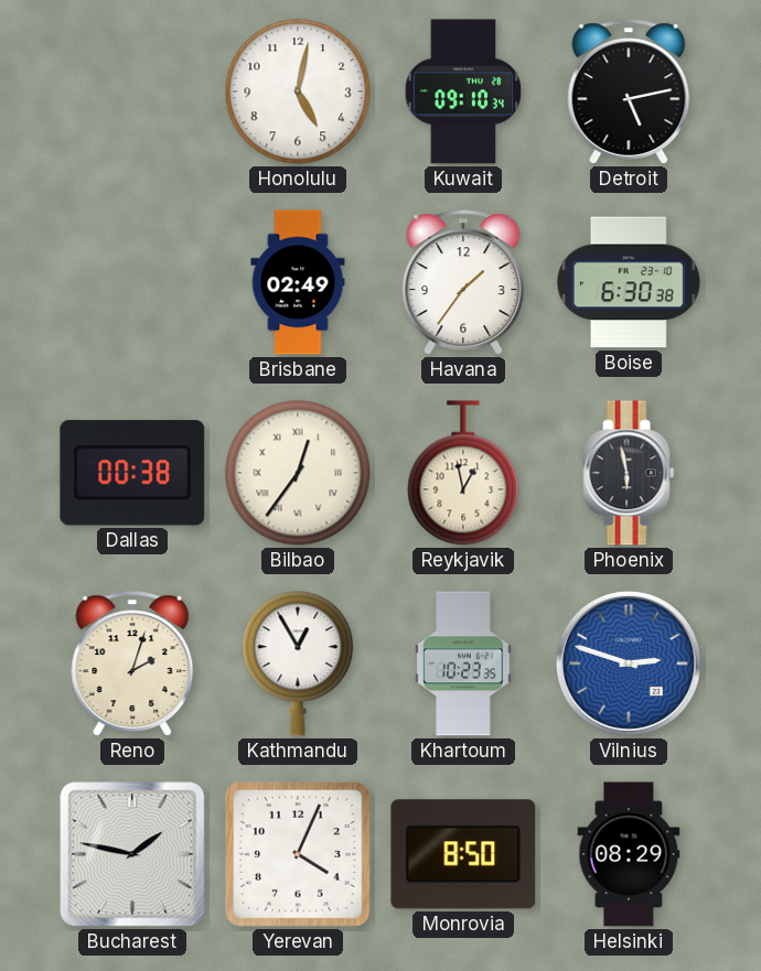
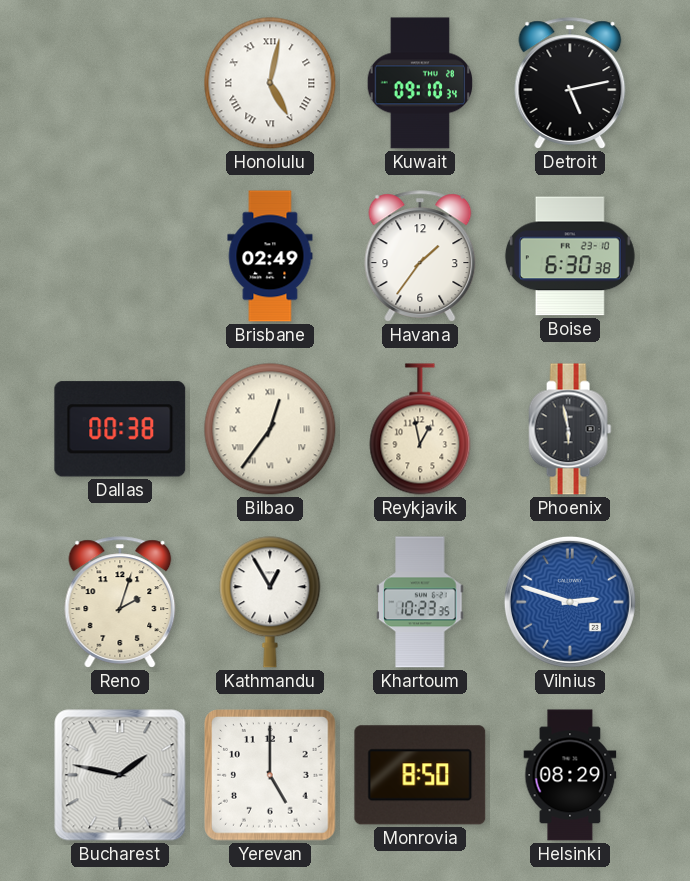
Honolulu numerals: Arabic -> Roman
Yerevan: 4:04 -> 5:00
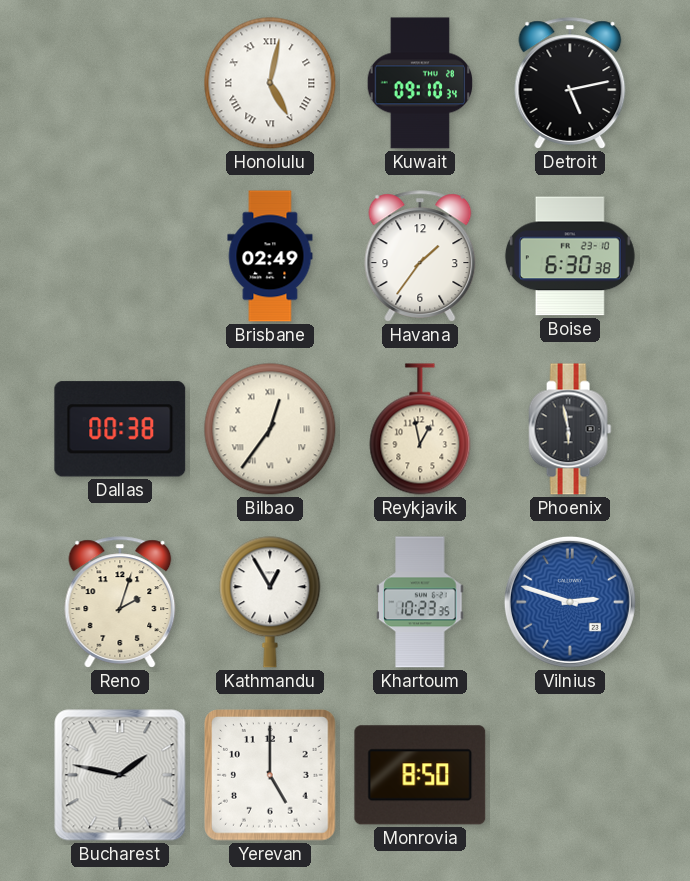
Helsinki: 08:29 -> none
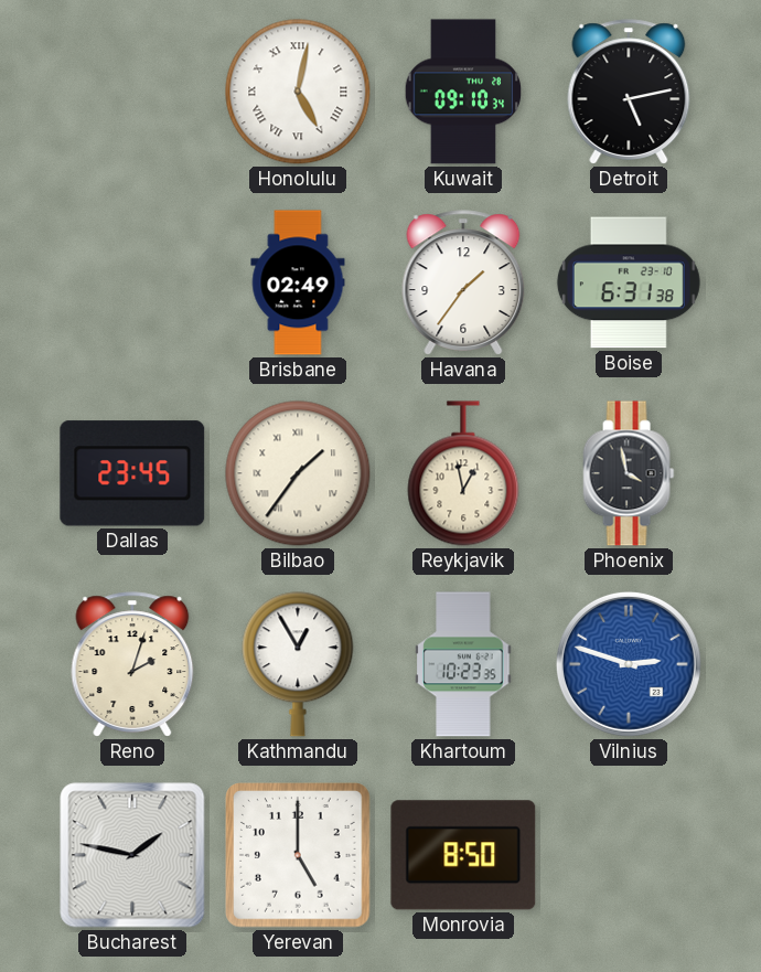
Boise: 6:30 -> 6:31
Dallas: 00:38 -> 23:45
Bilbao: 12:36 -> 1:36
Phoenix: 5:58 -> 3:58
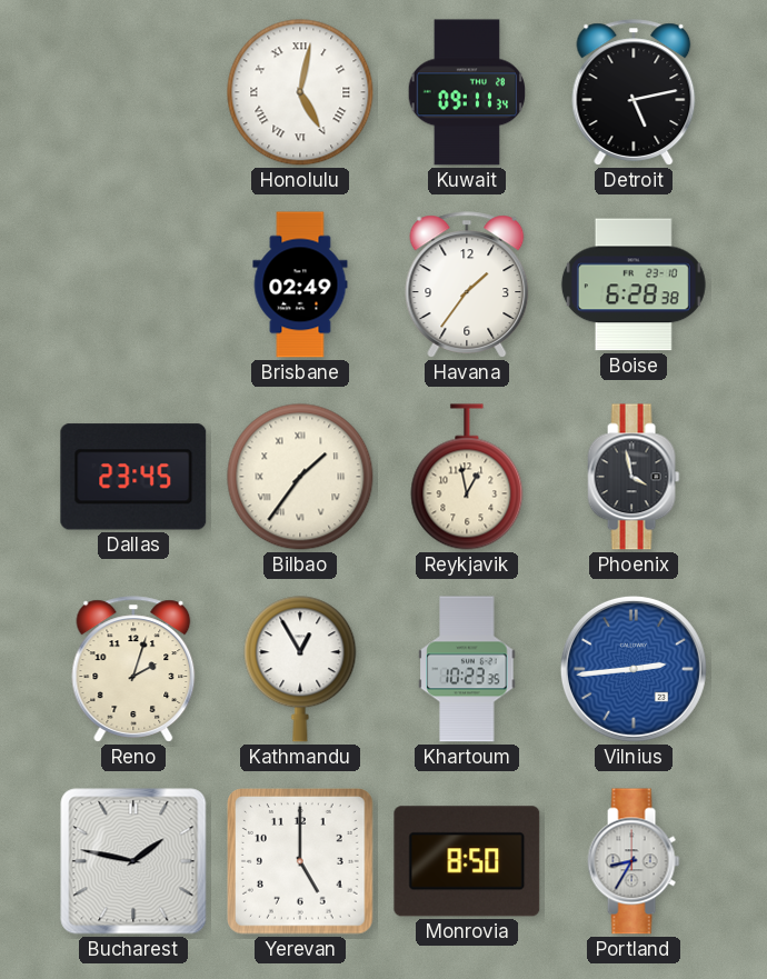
Kuwait: 09:10 -> 09:11
Boise: 6:31 -> 6:28
Vilnius: 2:48 -> 2:44
Portland: none -> 8:35
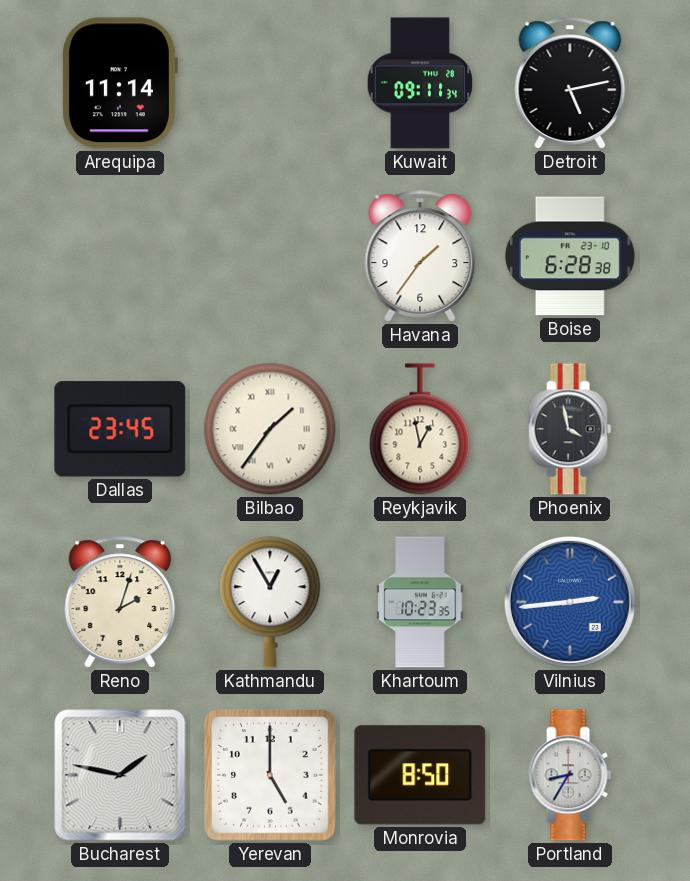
Arequipa: none -> 11:14
Honolulu: 5:02 -> none
Brisbane: 02:49 -> none
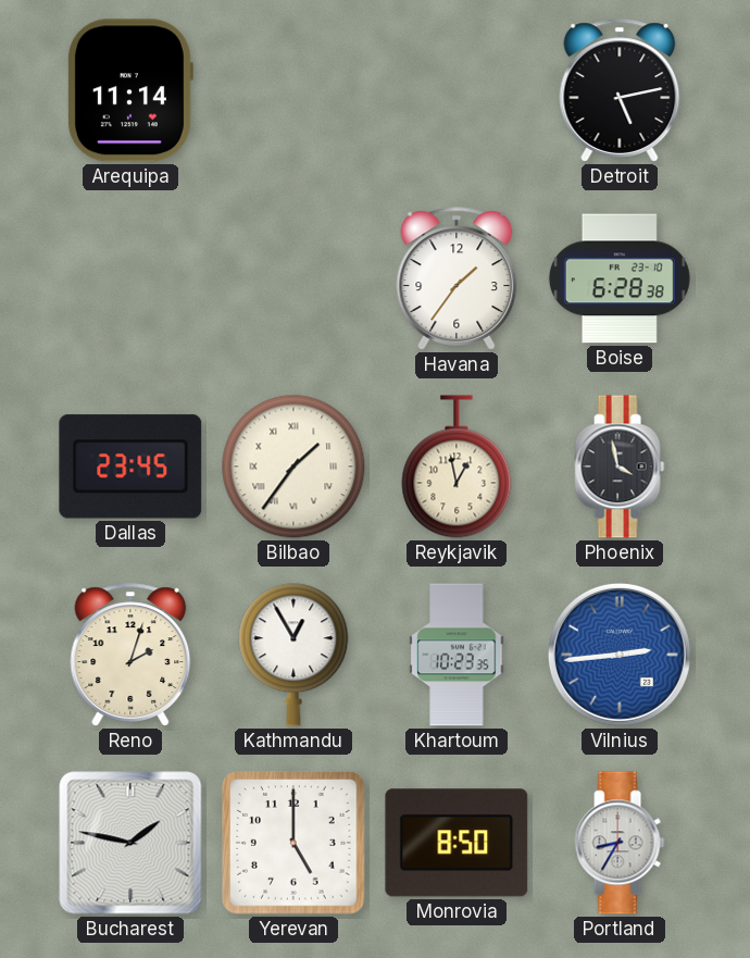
Kuwait: 09:11 -> none
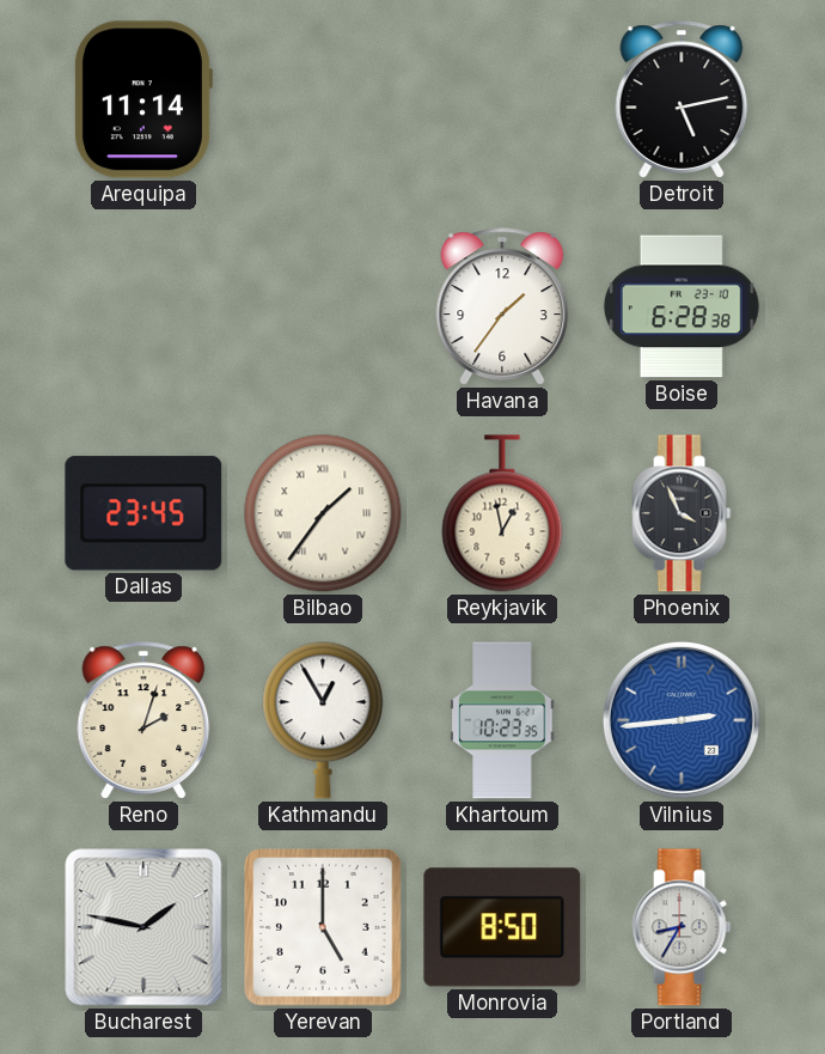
Phoenix: 3:58 -> 3:56
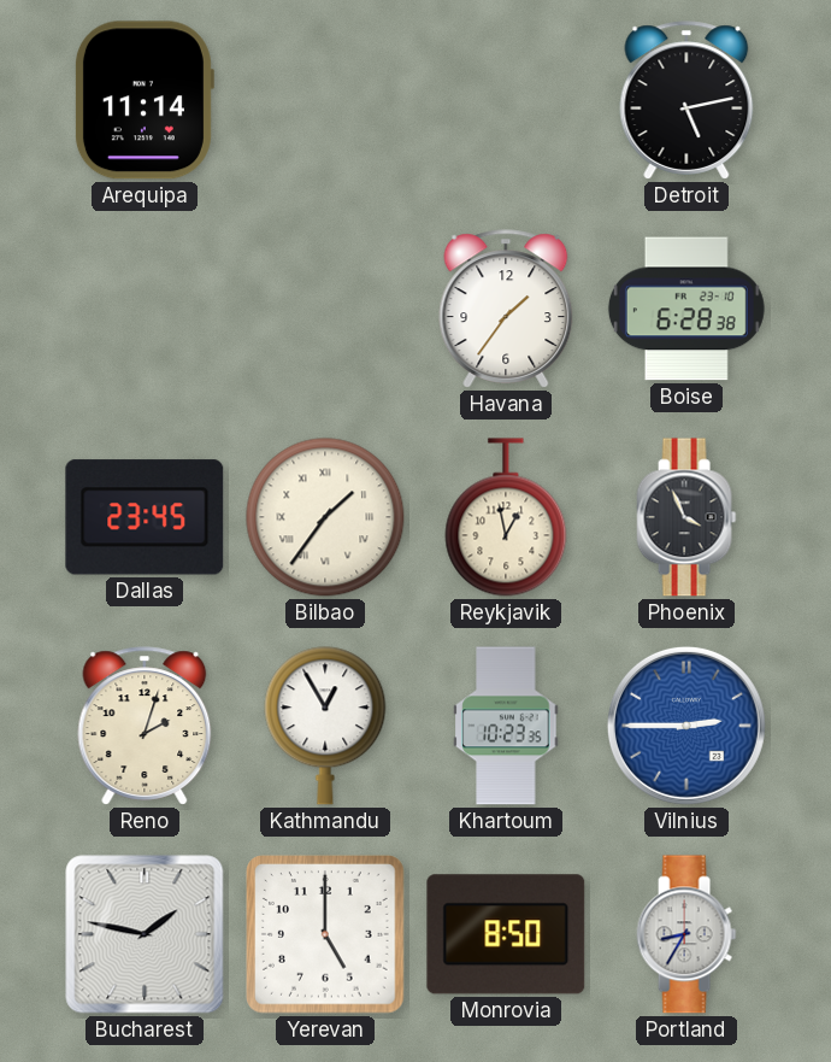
Vilnius: 2:44 -> 2:45
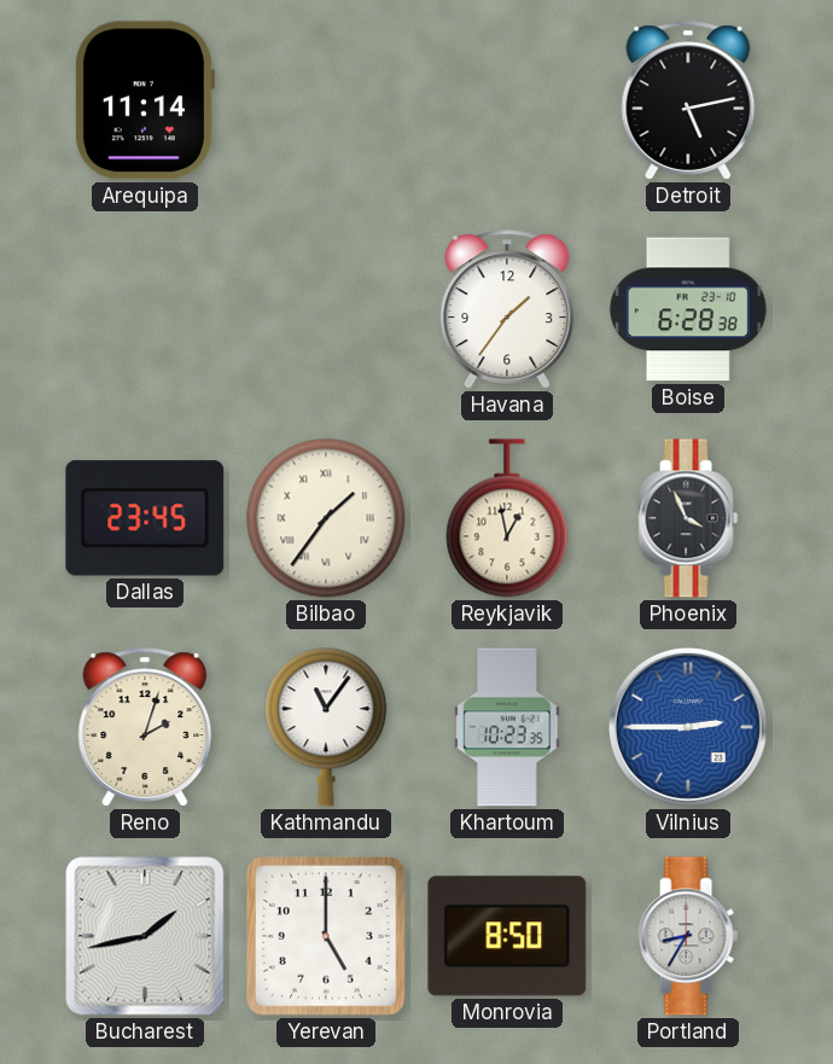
Kathmandu: 12:55 -> 11:06
Bucharest: 1:47 -> 1:43
